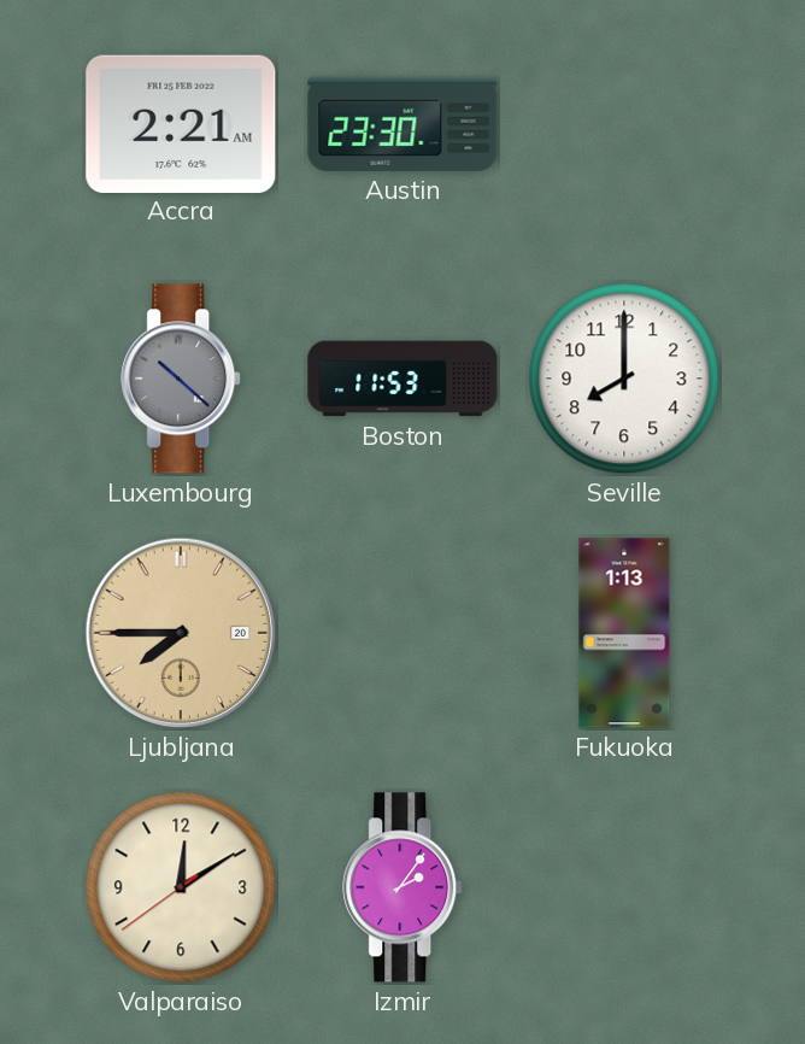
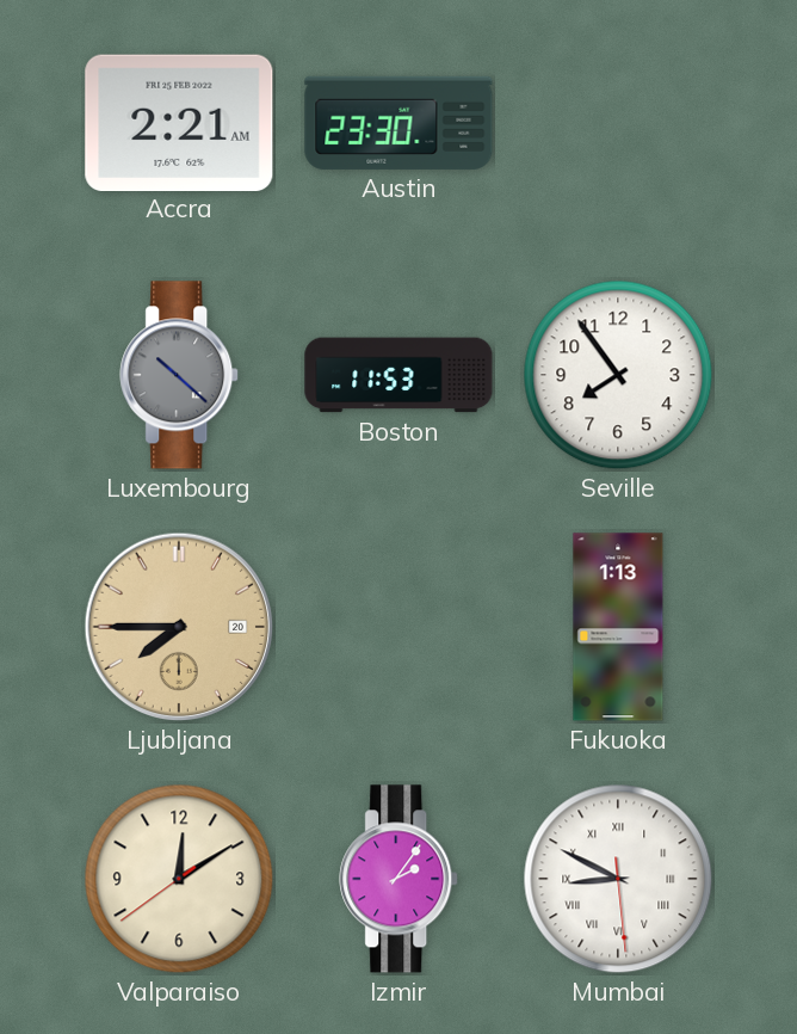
Seville: 8:00 -> 7:54
Mumbai: none -> 8:49
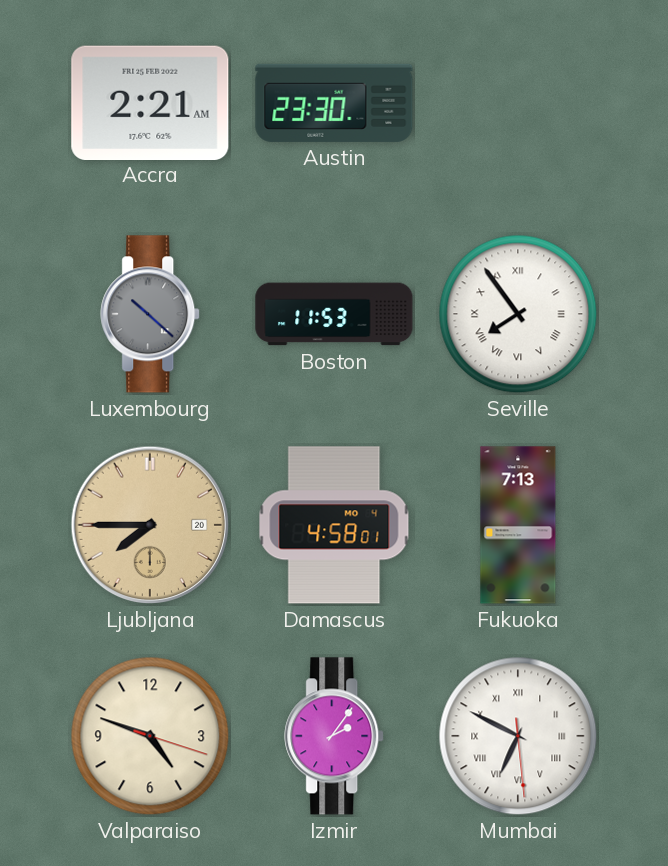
Seville numerals: Arabic -> Roman
Damascus: none -> 4:58
Fukuoka: 1:13 -> 7:13
Valparaiso: 12:09 -> 4:48
Mumbai: 8:49 -> 6:49
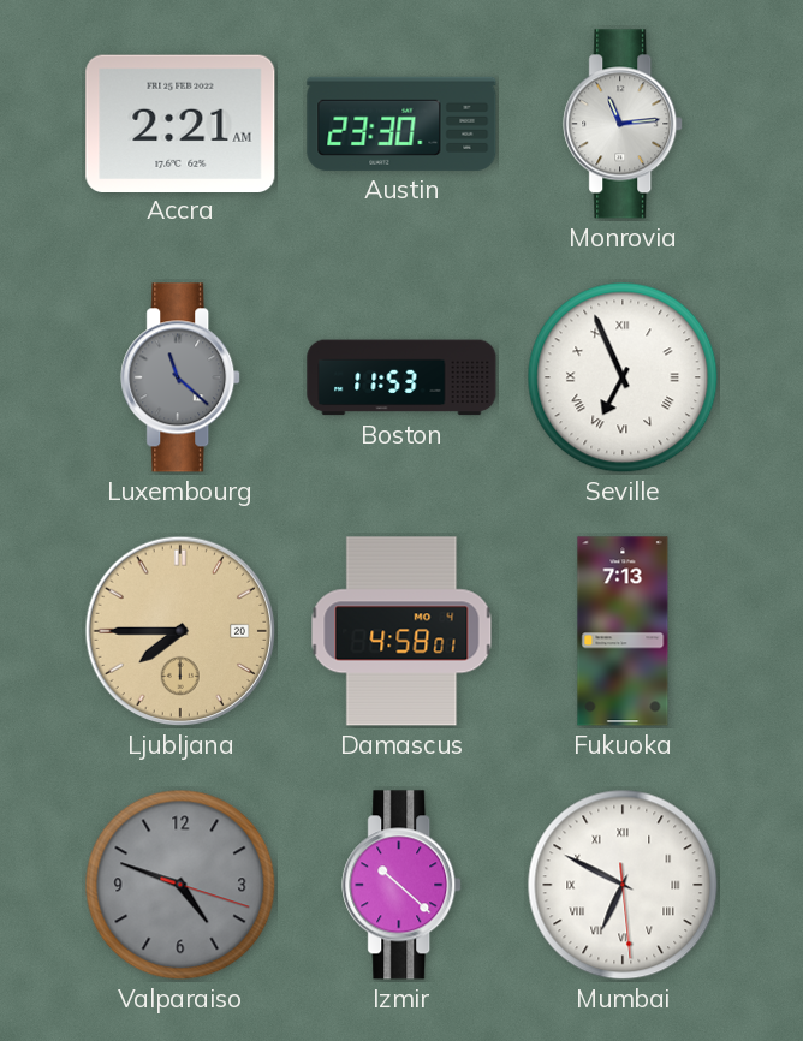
Monrovia: none -> 11:14
Luxembourg: 10:22 -> 11:22
Seville: 7:54 -> 6:56
Valparaiso dial: cream -> grey
Izmir: 2:06 -> 10:22
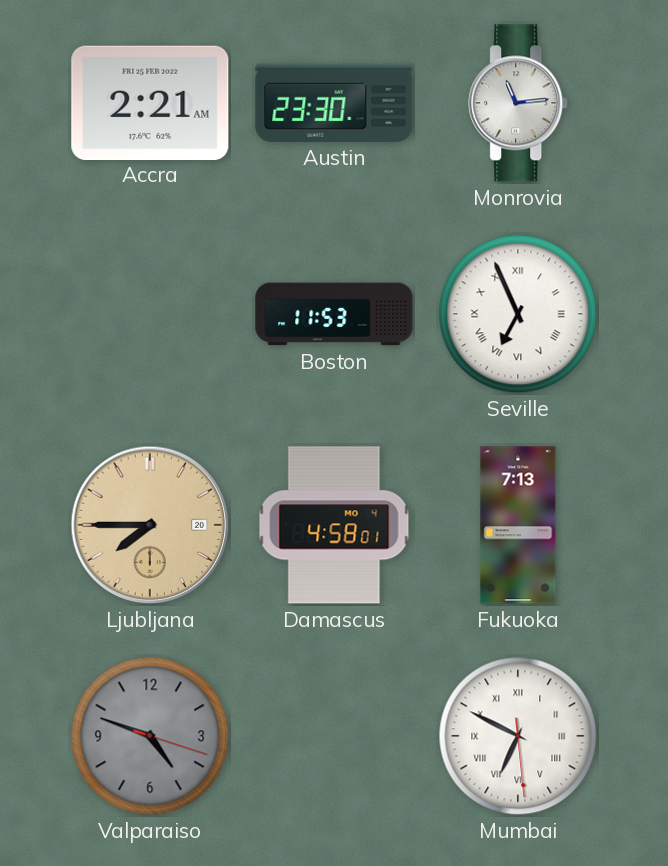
Luxembourg: 11:22 -> none
Izmir: 10:22 -> none
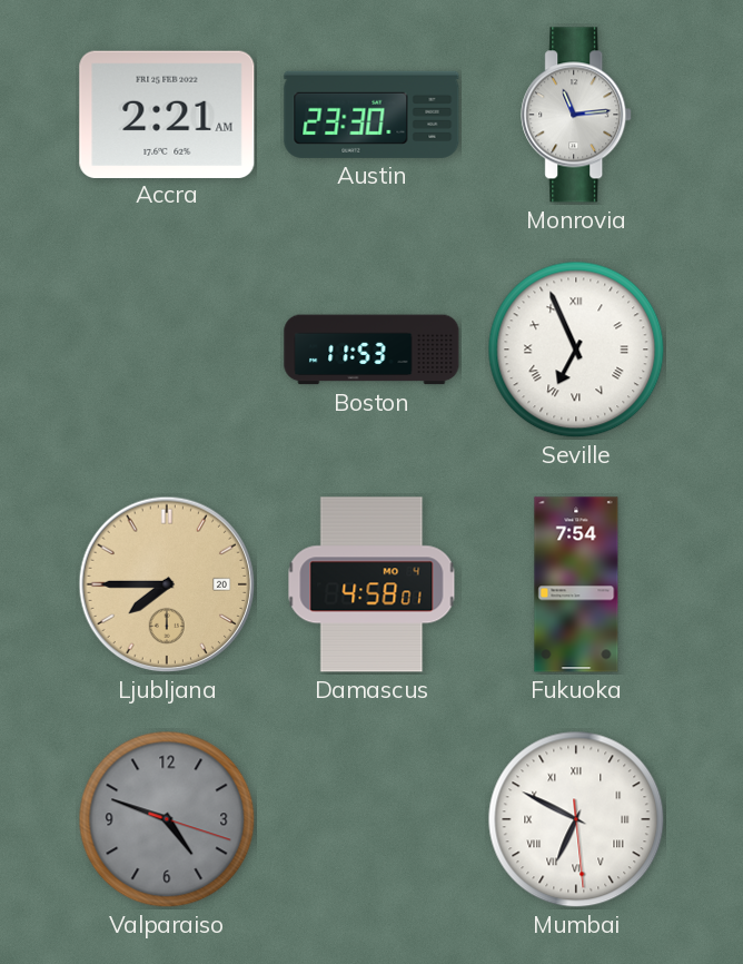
Fukuoka: 7:13 -> 7:54
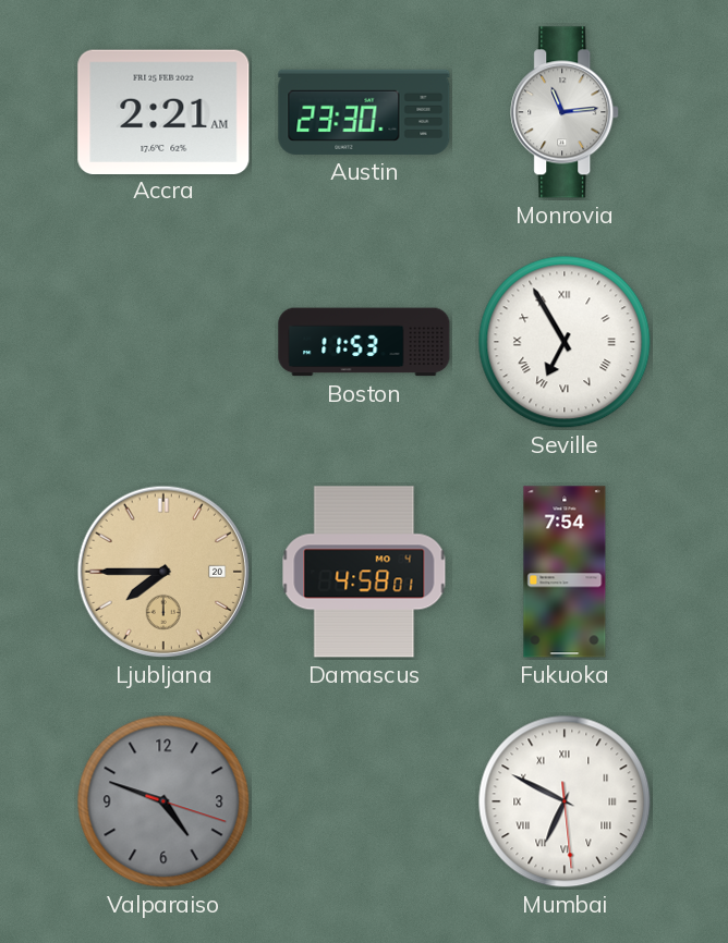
Seville: 6:56 -> 6:55
